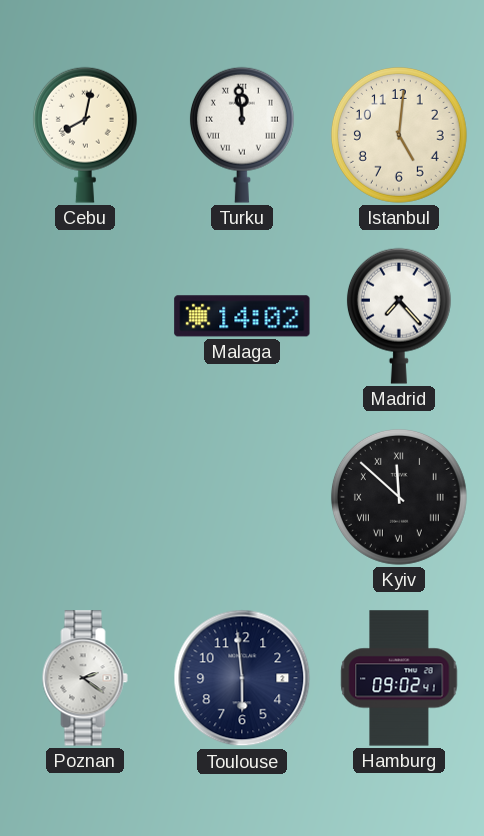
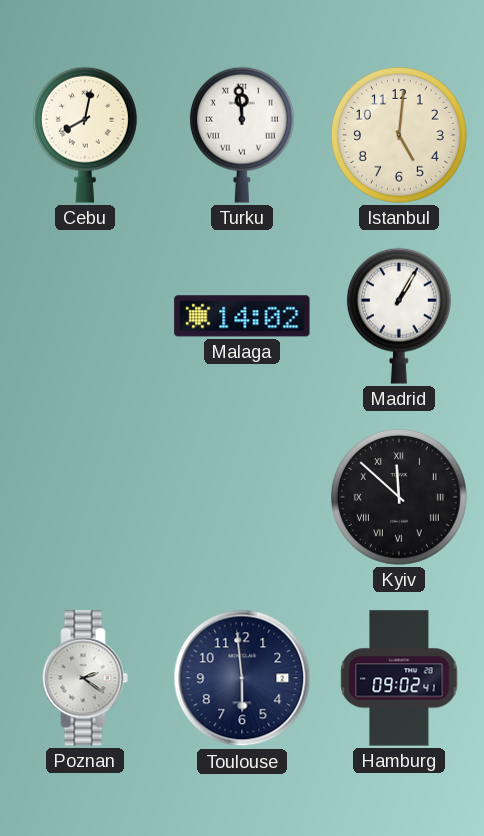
Madrid: 7:23 -> 1:05
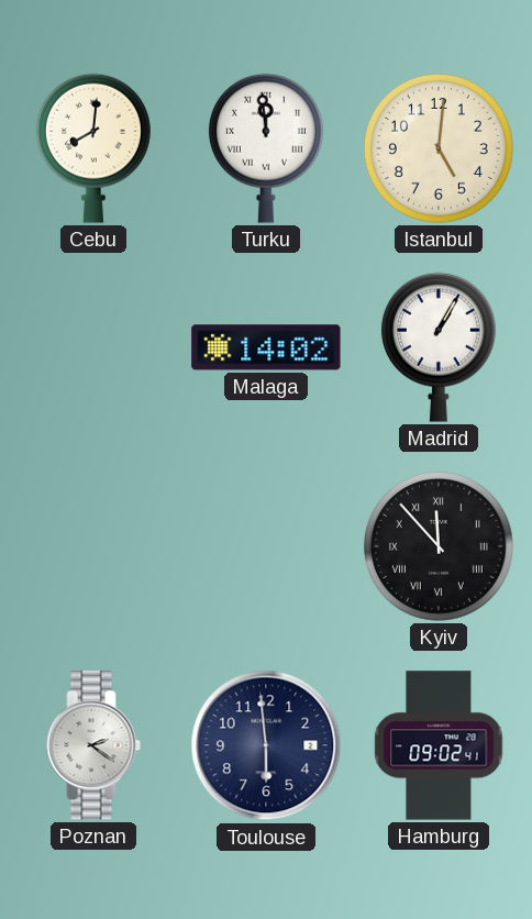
Cebu: 8:02 -> 8:01
Kyiv: 11:52 -> 11:53
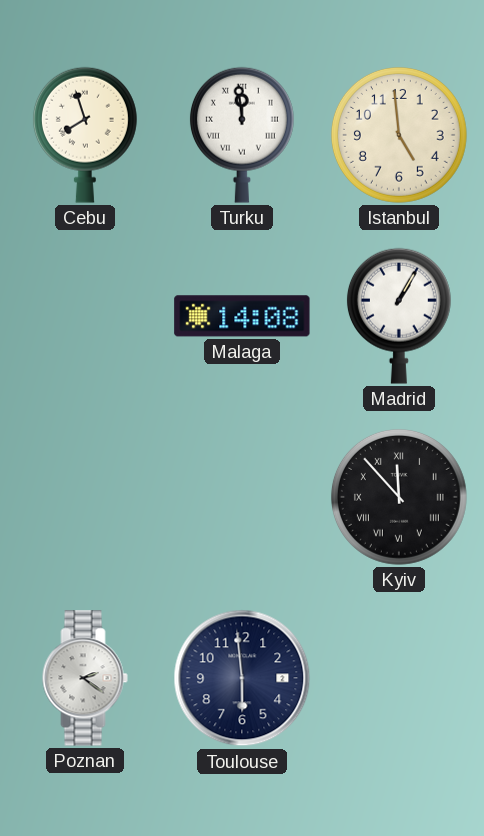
Cebu: 8:01 -> 7:57
Istanbul: 5:01 -> 4:59
Malaga: 14:02 -> 14:08
Hamburg: 09:02 -> none
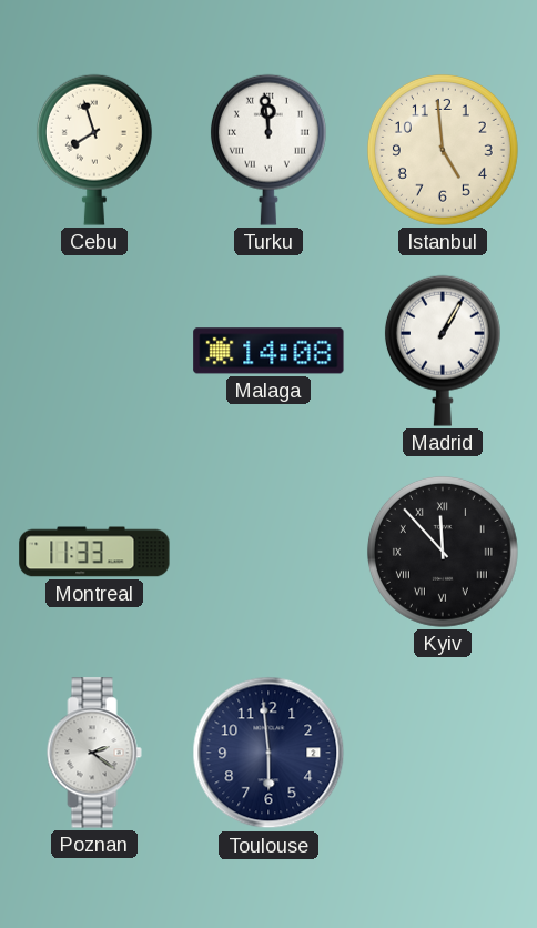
Montreal: none -> 11:33
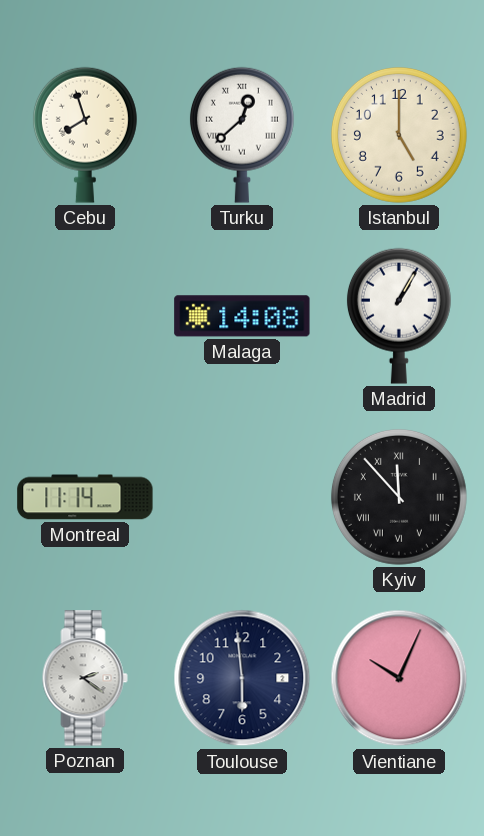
Turku: 11:59 -> 12:38
Istanbul: 4:59 -> 5:00
Montreal: 11:33 -> 11:14
Vientiane: none -> 10:04
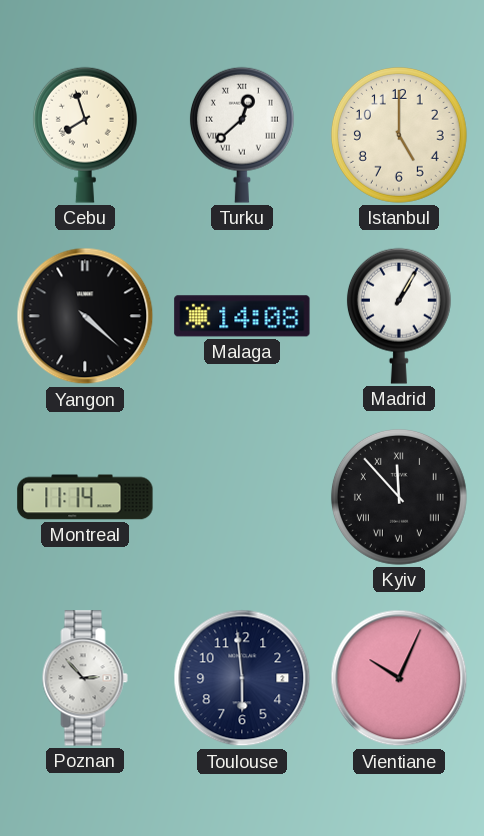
Yangon: none -> 4:22
Poznan: 2:21 -> 2:53
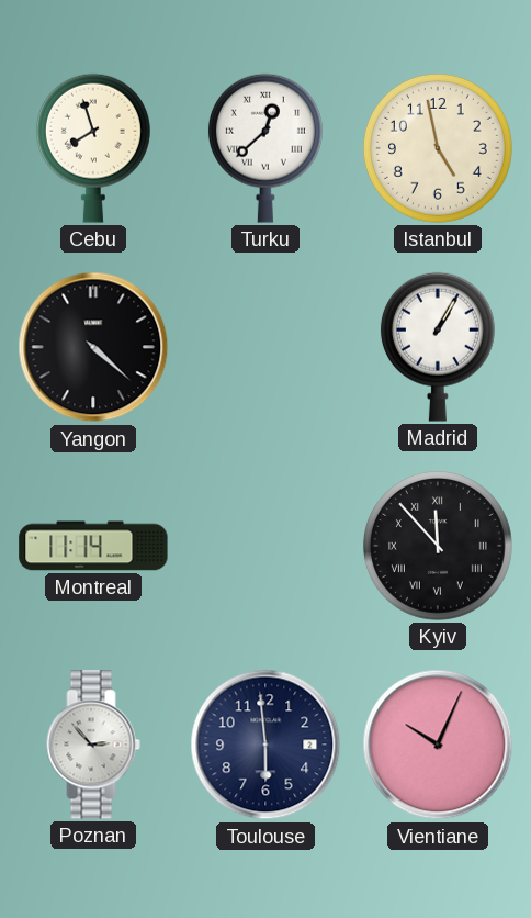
Istanbul: 5:00 -> 4:58
Malaga: 14:08 -> none
